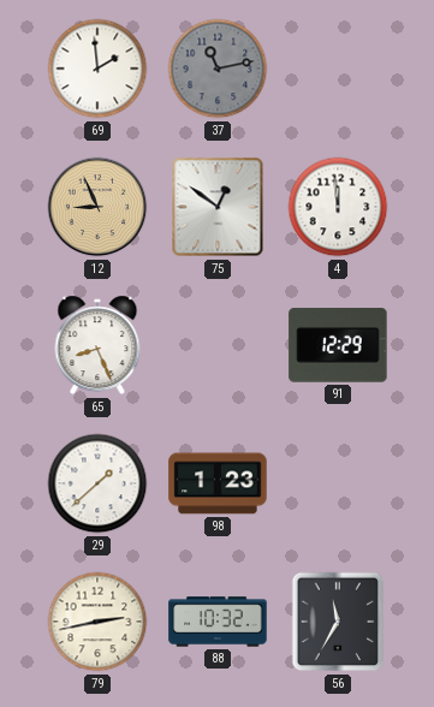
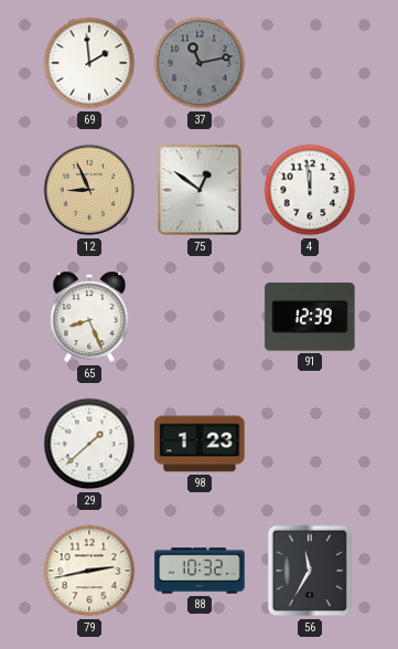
91: 12:29 -> 12:39
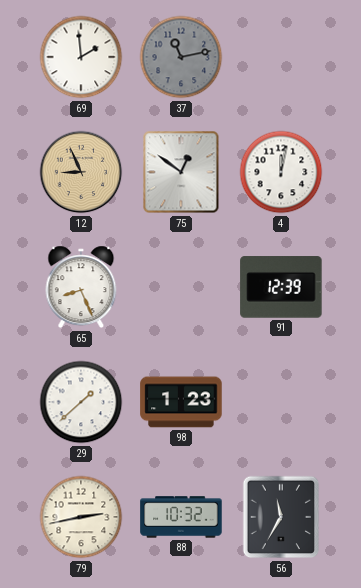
4: 11:59 -> 12:02
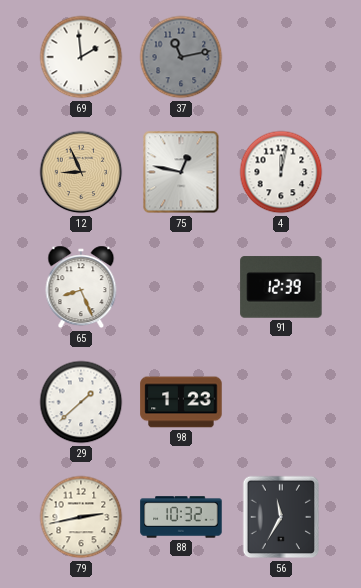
75: 12:51 -> 12:47
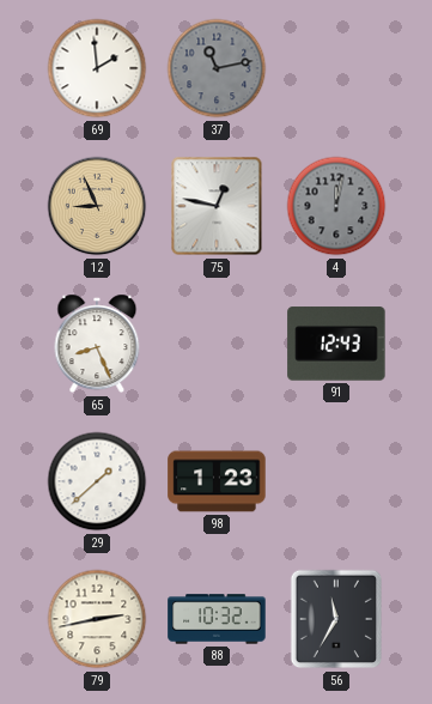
4 dial: white -> grey
91: 12:39 -> 12:43
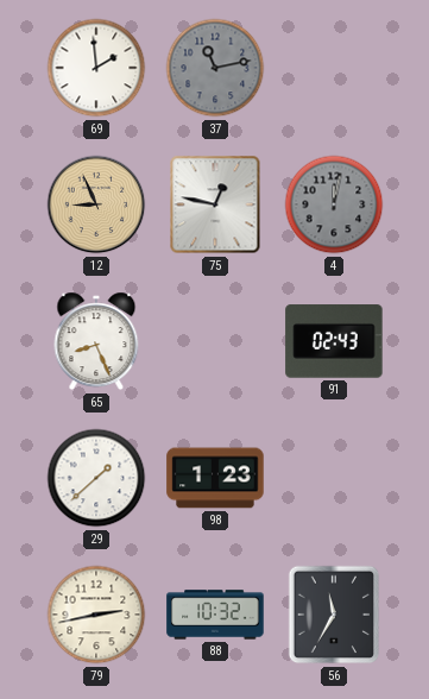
91: 12:43 -> 02:43
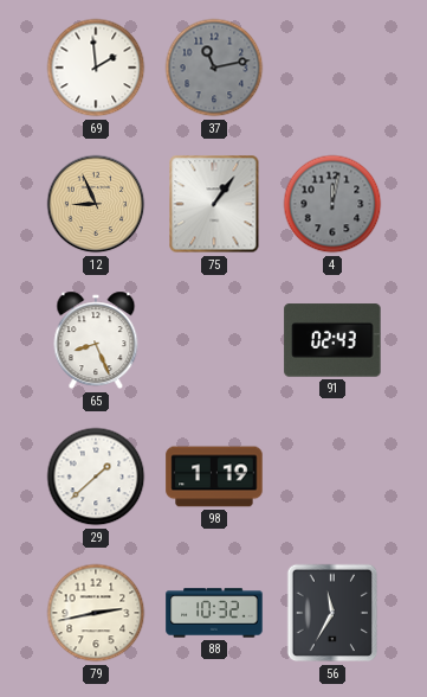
75: 12:47 -> 1:06
98: 1:23 -> 1:19
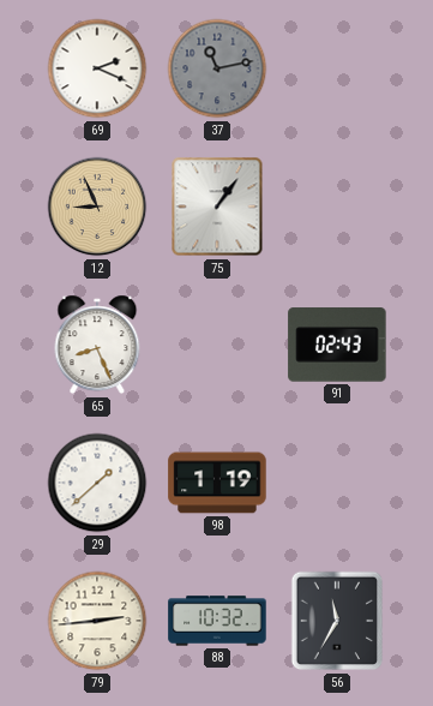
69: 1:59 -> 2:19
4: 12:02 -> none
79: 2:43 -> 2:44
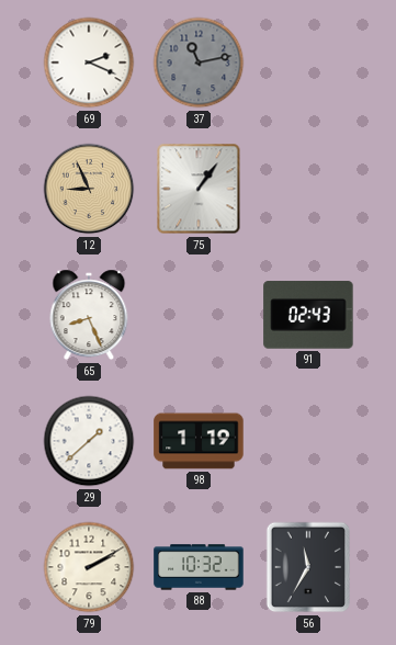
79: 2:44 -> 2:10
